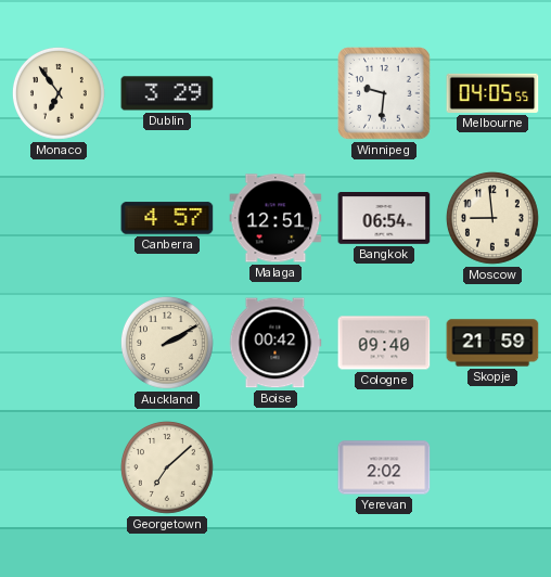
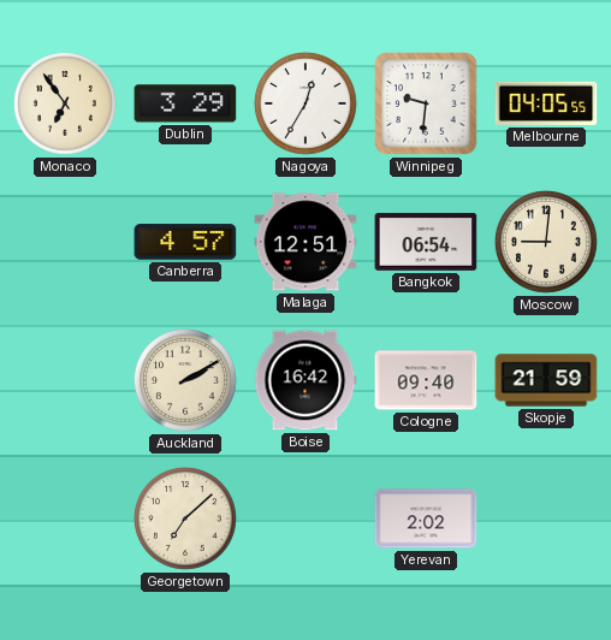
Nagoya: none -> 12:35
Moscow: 8:59 -> 9:01
Boise: 00:42 -> 16:42
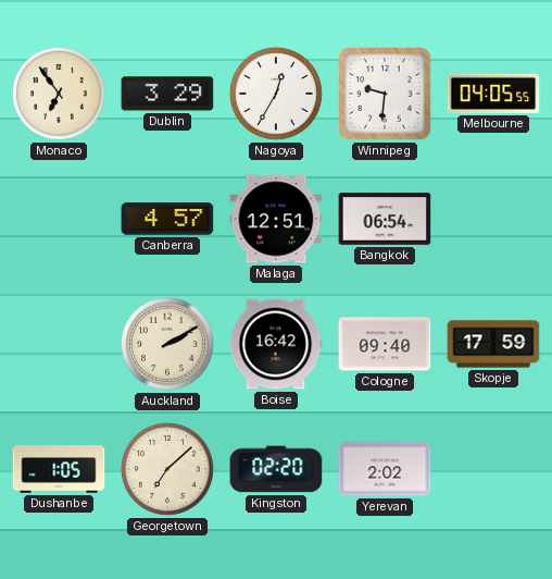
Moscow: 9:01 -> none
Skopje: 21:59 -> 17:59
Dushanbe: none -> 1:05
Kingston: none -> 02:20
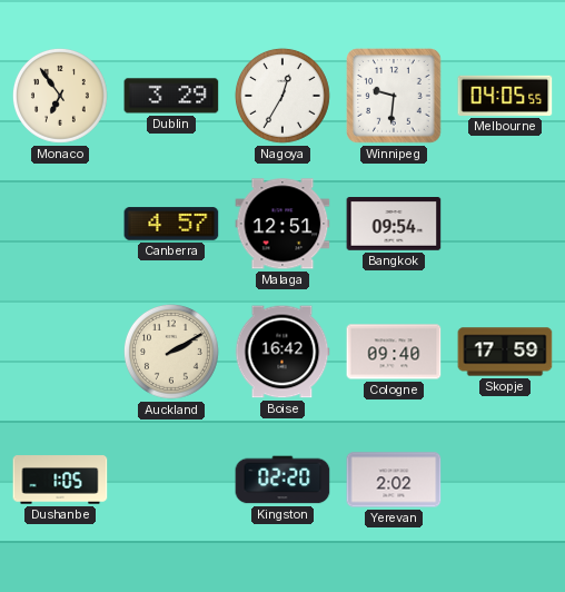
Bangkok: 06:54 -> 09:54
Georgetown: 7:08 -> none
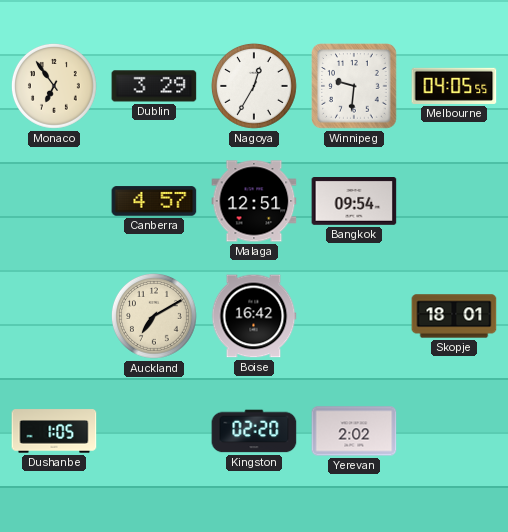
Auckland: 2:10 -> 7:10
Cologne: 09:40 -> none
Skopje: 17:59 -> 18:01
